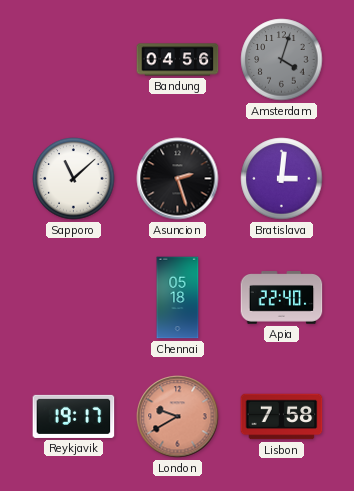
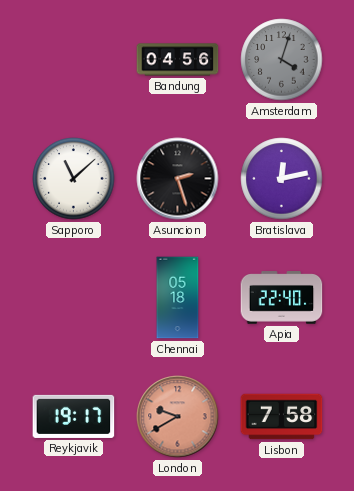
Bratislava: 3:01 -> 12:13
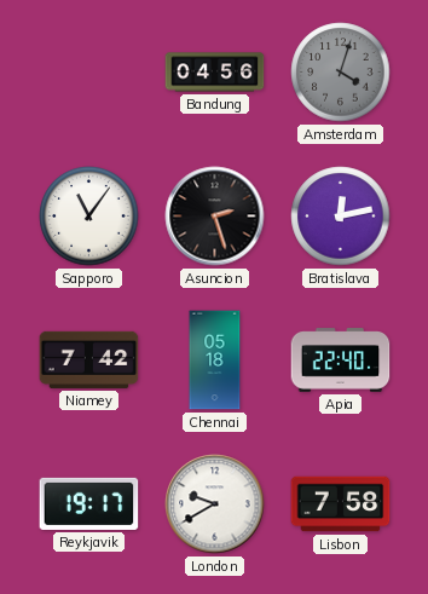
Sapporo: 11:08 -> 11:06
Niamey: none -> 7:42
London dial: salmon -> white
